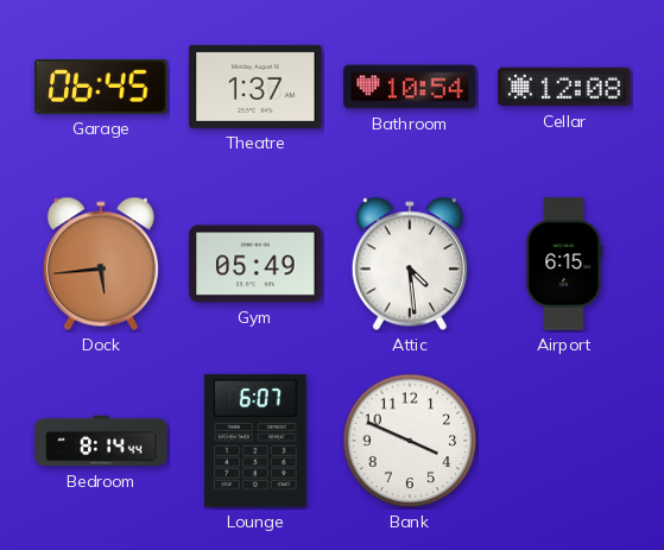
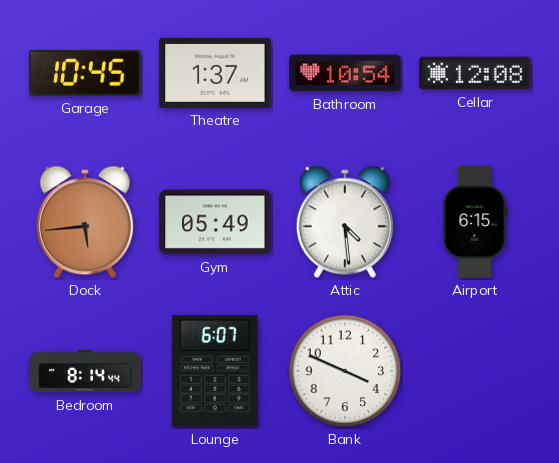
Garage: 06:45 -> 10:45
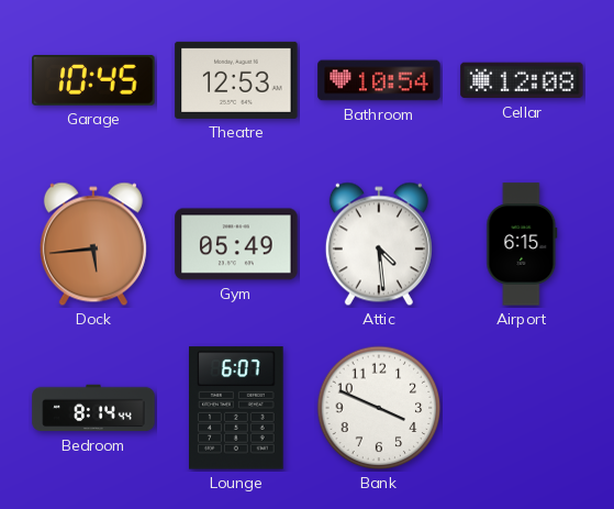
Theatre: 1:37 -> 12:53
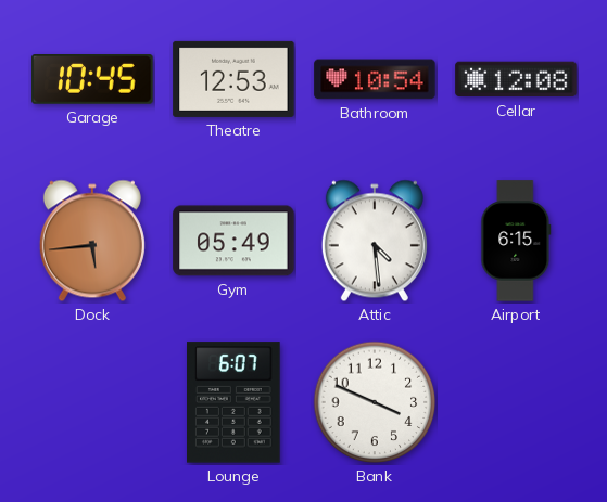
Bedroom: 8:14 -> none
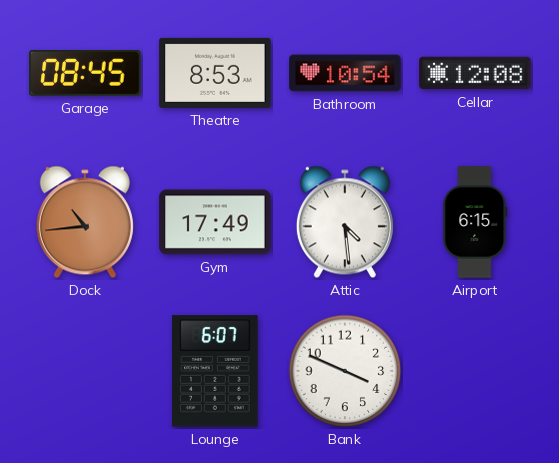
Garage: 10:45 -> 08:45
Theatre: 12:53 -> 8:53
Dock: 5:44 -> 10:44
Gym: 05:49 -> 17:49
